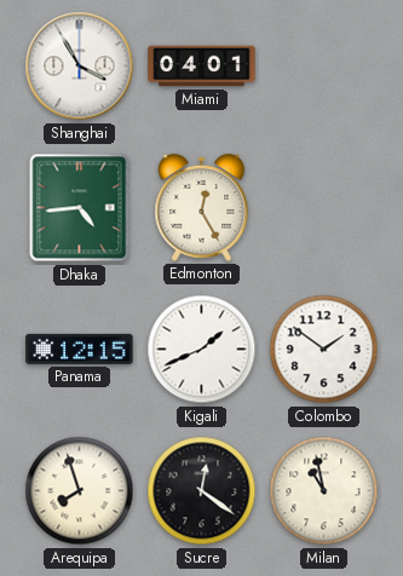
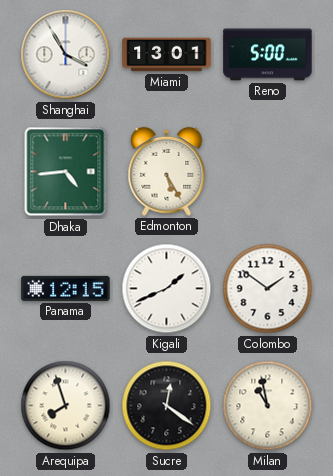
Miami: 04:01 -> 13:01
Reno: none -> 5:00
Edmonton: 12:25 -> 5:25
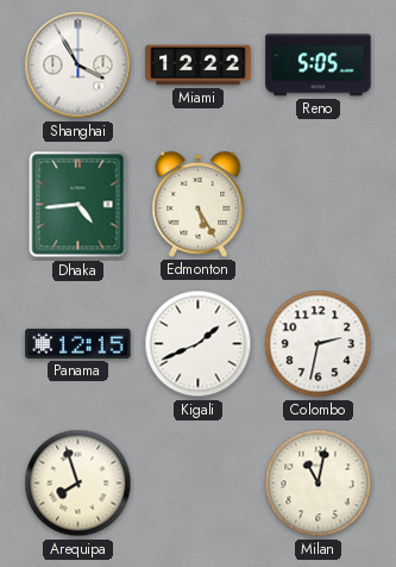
Miami: 13:01 -> 12:22
Reno: 5:00 -> 5:05
Colombo: 1:51 -> 2:32
Sucre: 12:21 -> none
Milan: 10:58 -> 11:02
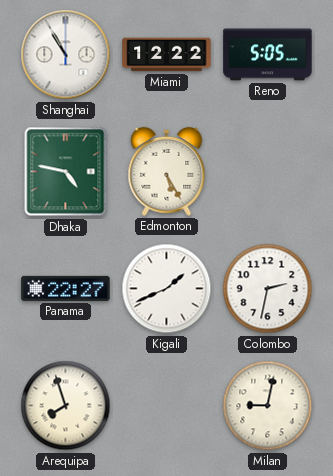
Shanghai: 3:55 -> 10:55
Dhaka: 4:44 -> 4:47
Panama: 12:15 -> 22:27
Milan: 11:02 -> 9:02
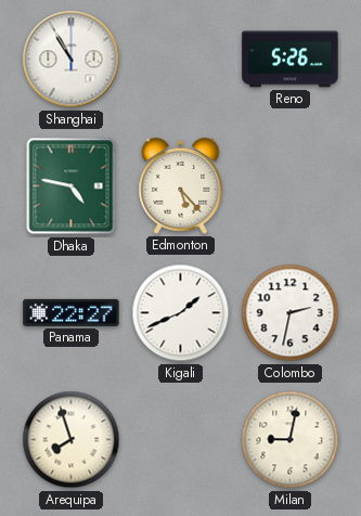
Miami: 12:22 -> none
Reno: 5:05 -> 5:26
Edmonton: 5:25 -> 5:23
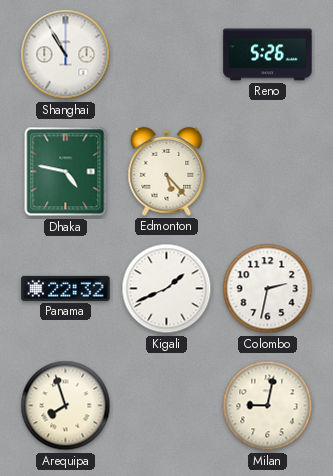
Panama: 22:27 -> 22:32
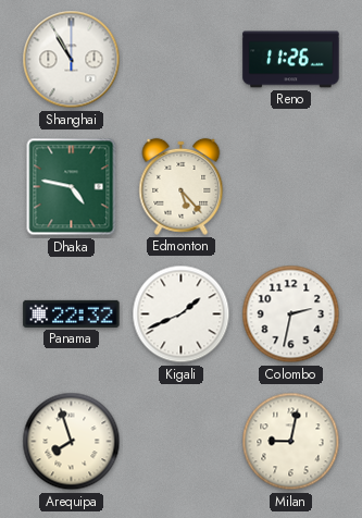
Reno: 5:26 -> 11:26
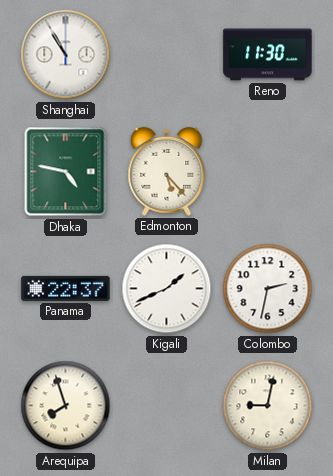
Reno: 11:26 -> 11:30
Panama: 22:32 -> 22:37
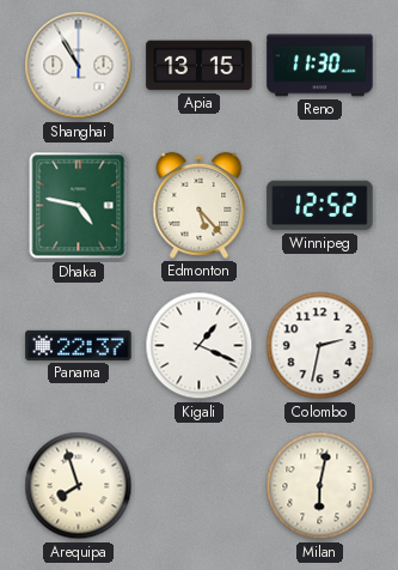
Apia: none -> 13:15
Winnipeg: none -> 12:52
Kigali: 1:41 -> 1:19
Milan: 9:02 -> 6:02
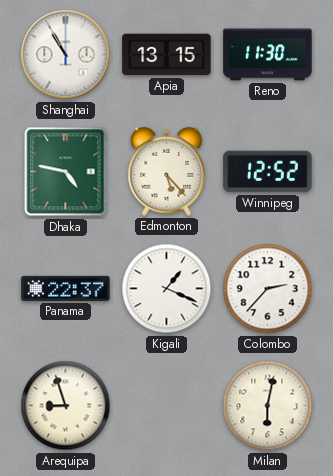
Colombo: 2:32 -> 2:37
Arequipa: 7:57 -> 8:57
